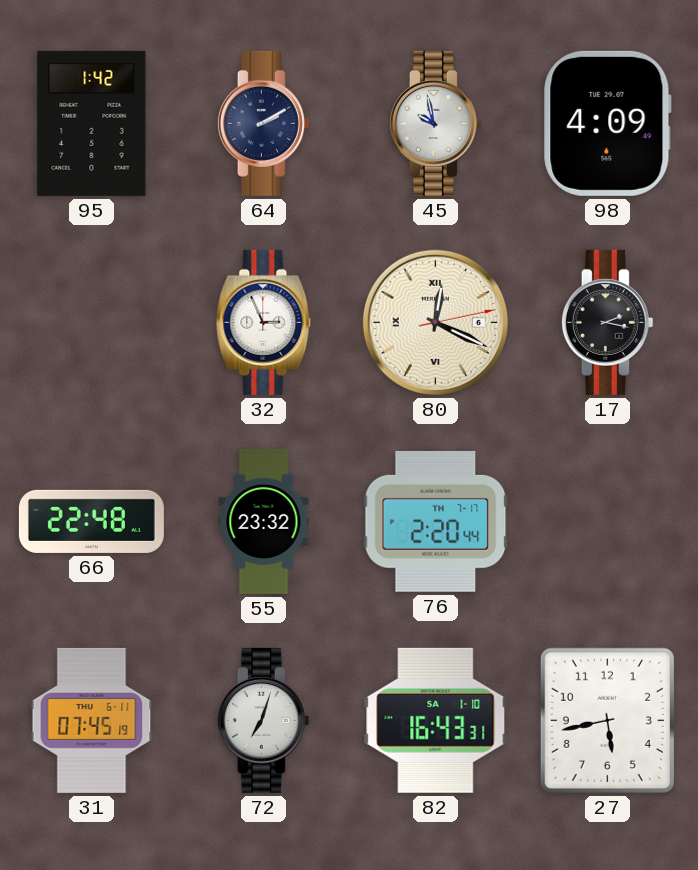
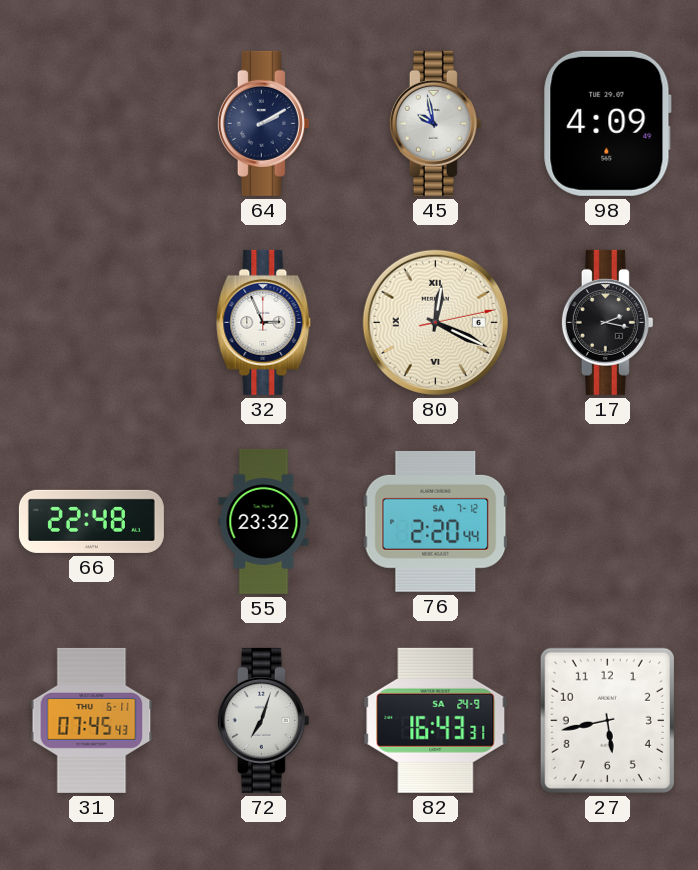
95: 1:42 -> none
76 date: TH 7-17 -> SA 7-12
31: 07:45:19 -> 07:45:43
82 date: SA 1-10 -> SA 24-9
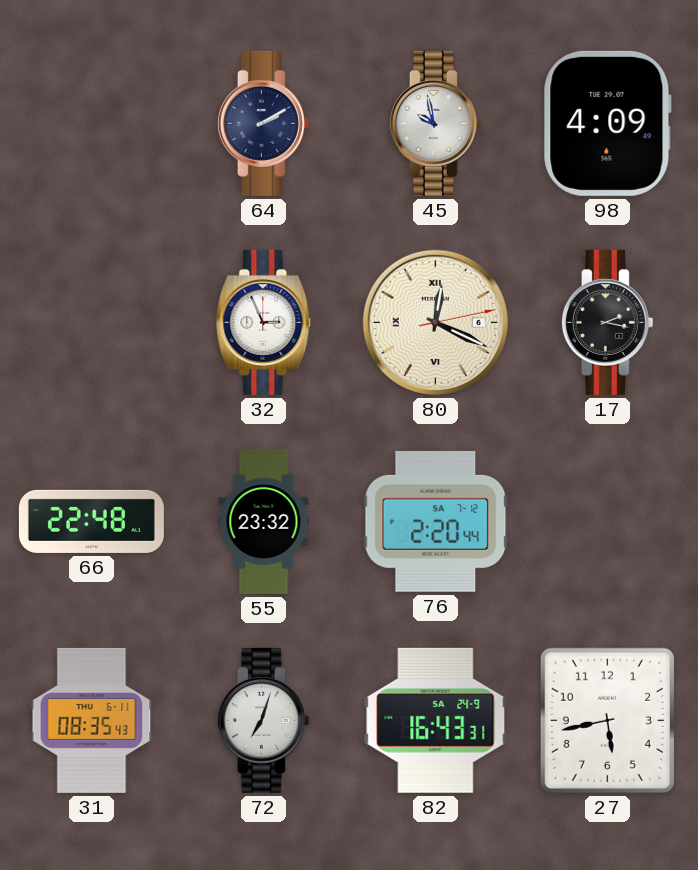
31: 07:45 -> 08:35
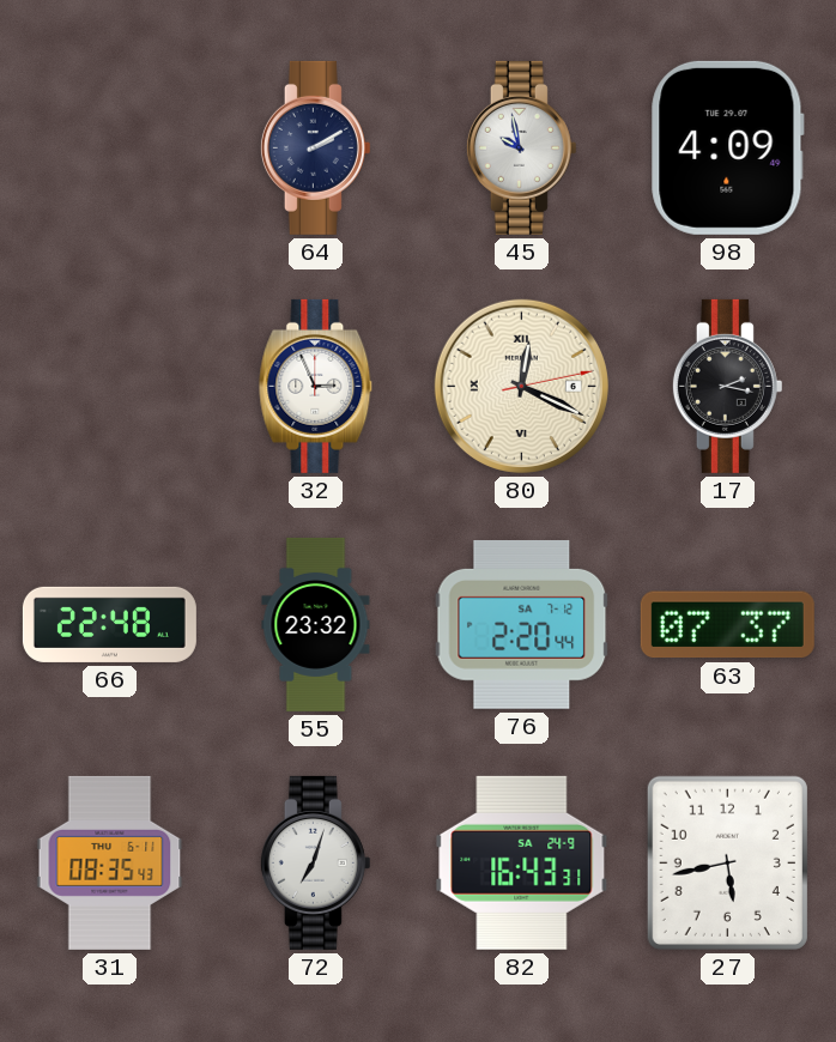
63: none -> 07:37
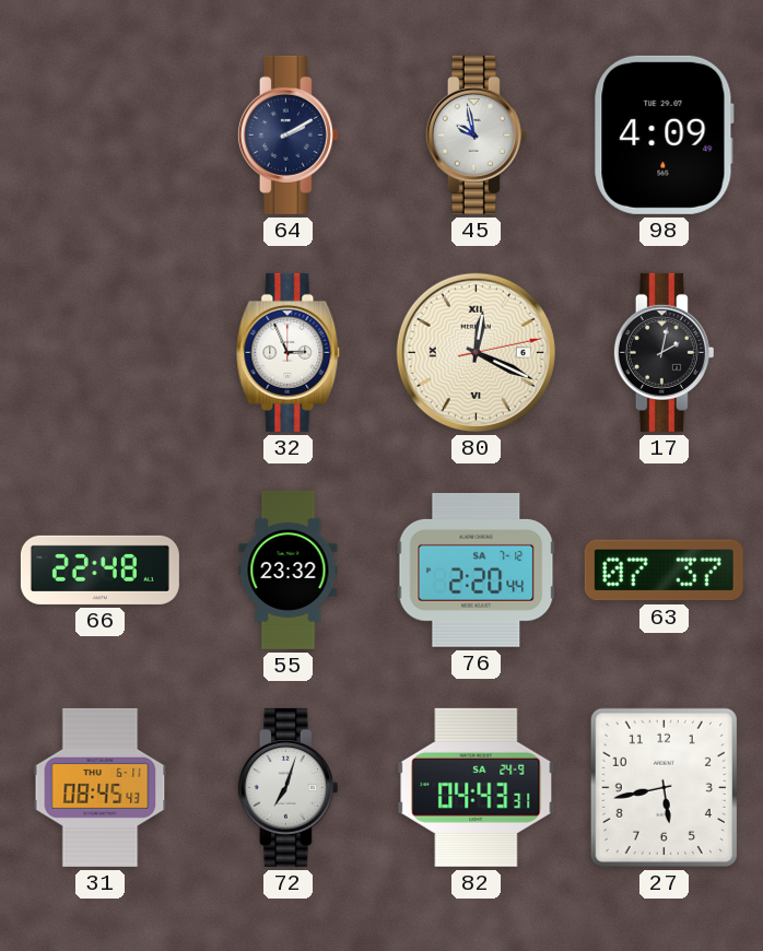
17: 2:17 -> 2:02
31: 08:35 -> 08:45
82: 16:43 -> 04:43
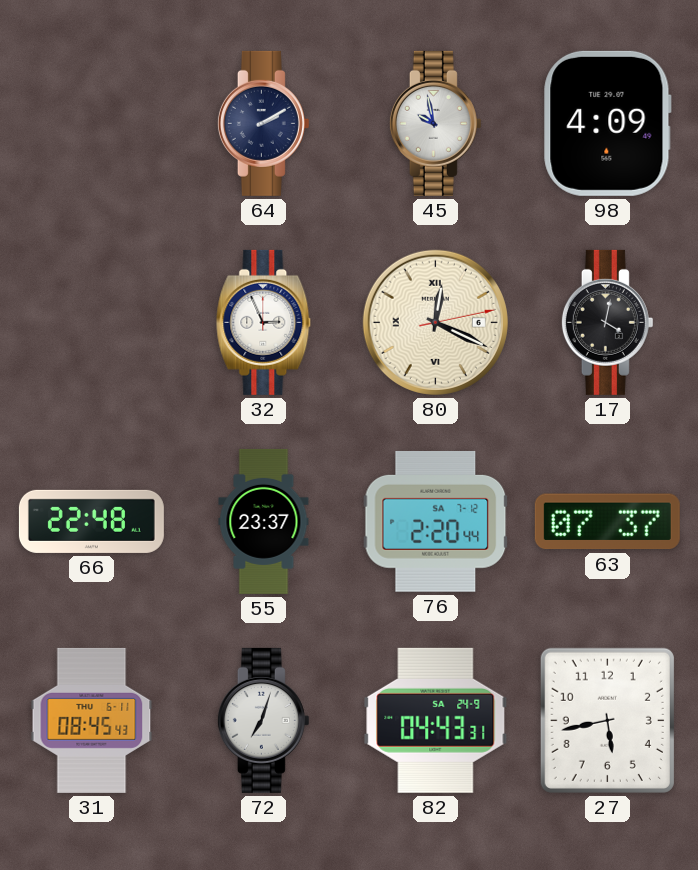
17: 2:02 -> 4:02
55: 23:32 -> 23:37
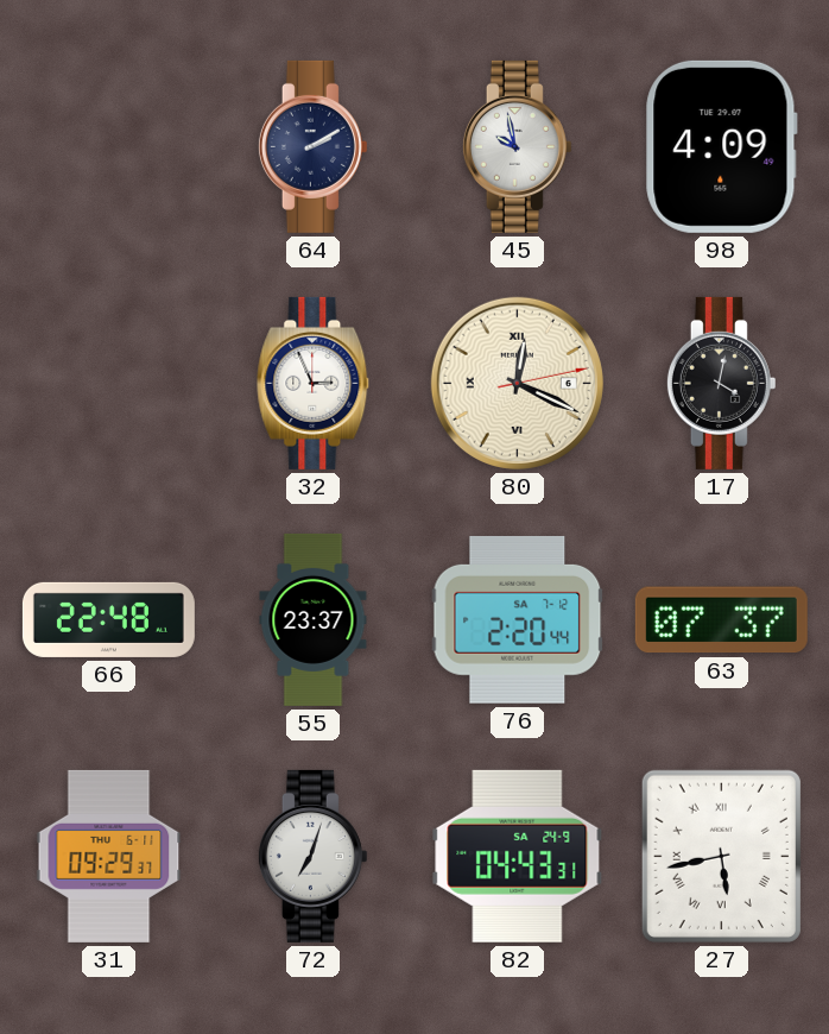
31: 08:45 -> 09:29
27 numerals: Arabic -> Roman
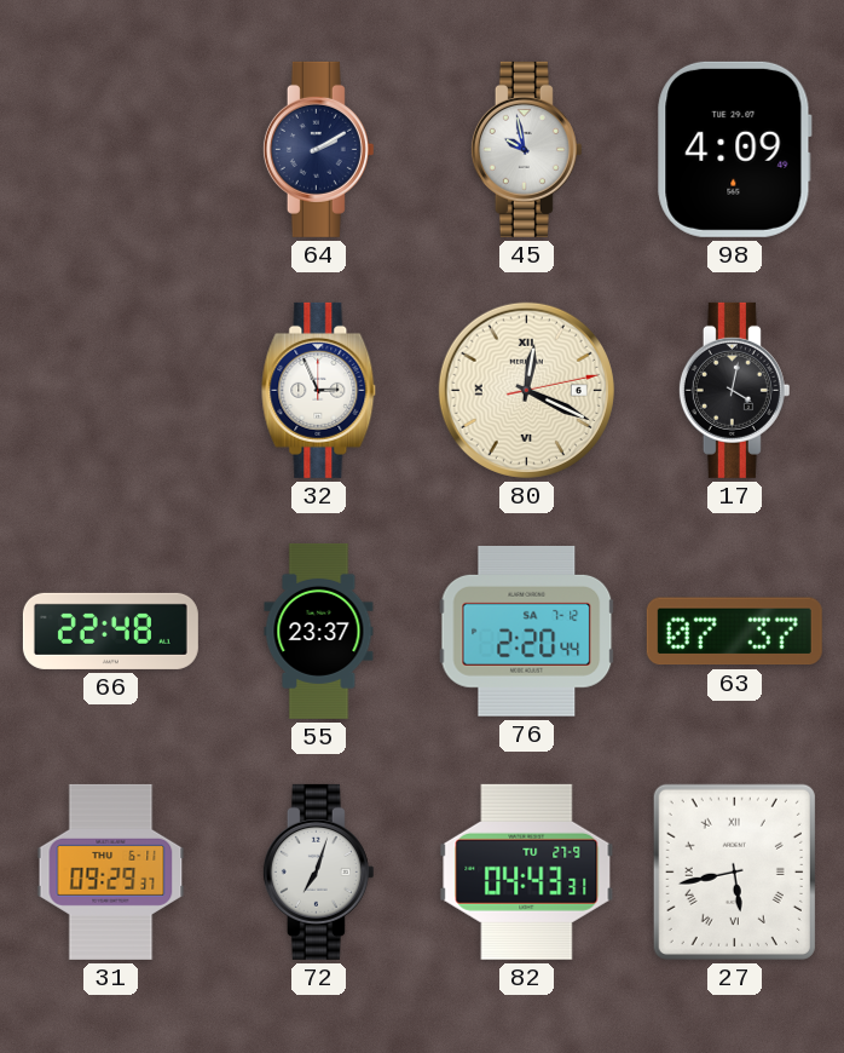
82 date: SA 24-9 -> TU 27-9
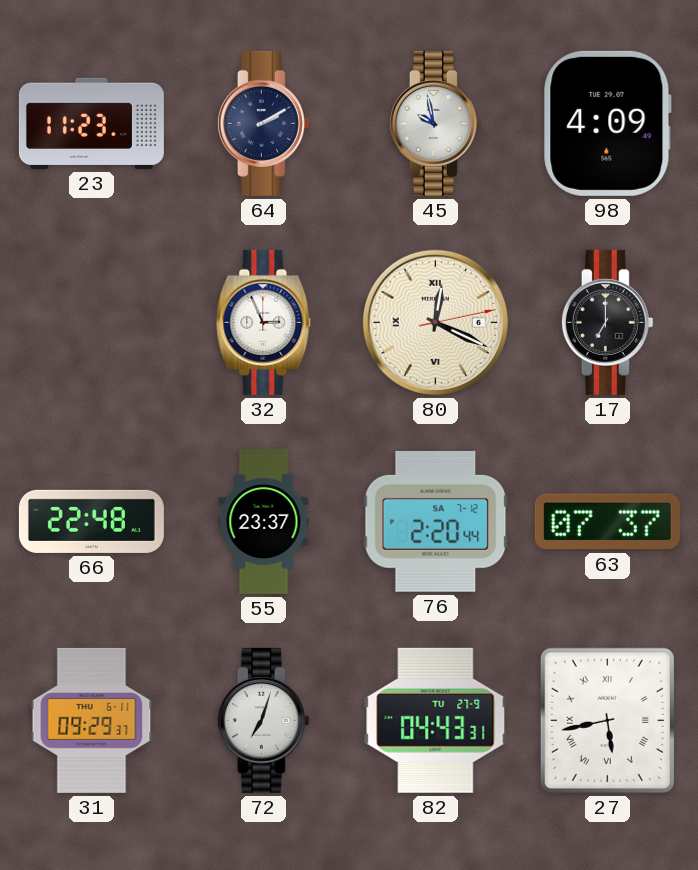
23: none -> 11:23
17: 4:02 -> 7:00
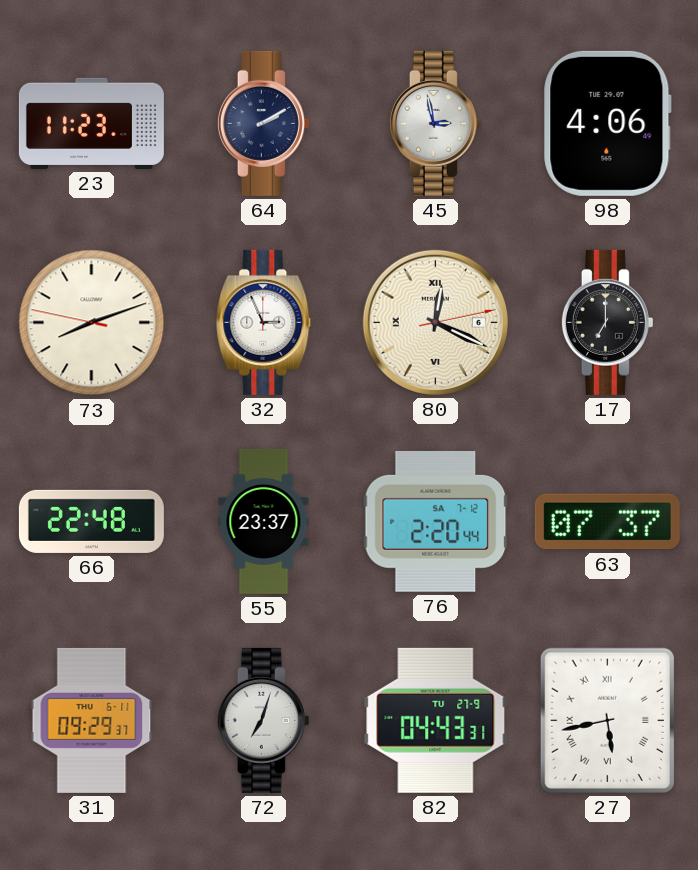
45: 9:58 -> 2:58
98: 4:09 -> 4:06
73: none -> 8:11
